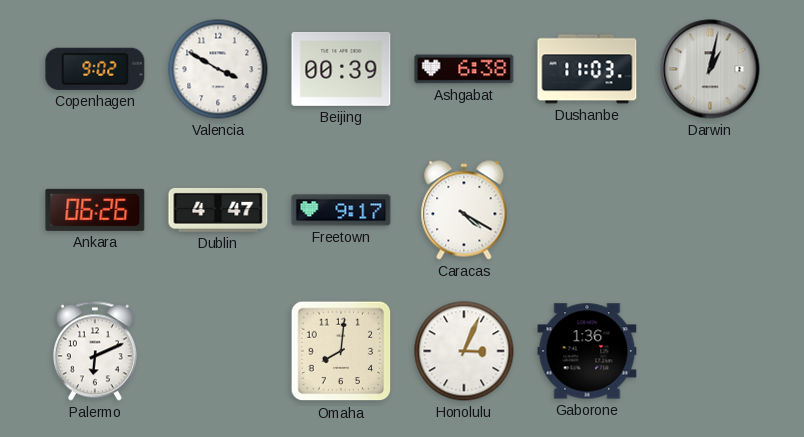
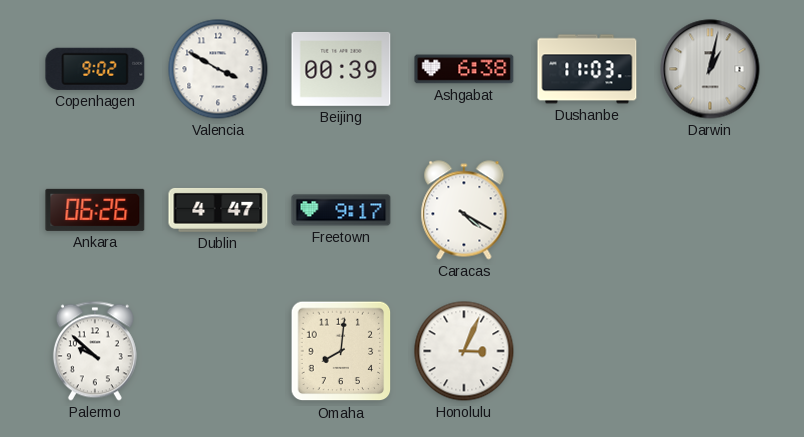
Palermo: 6:11 -> 9:52
Gaborone: 1:36 -> none
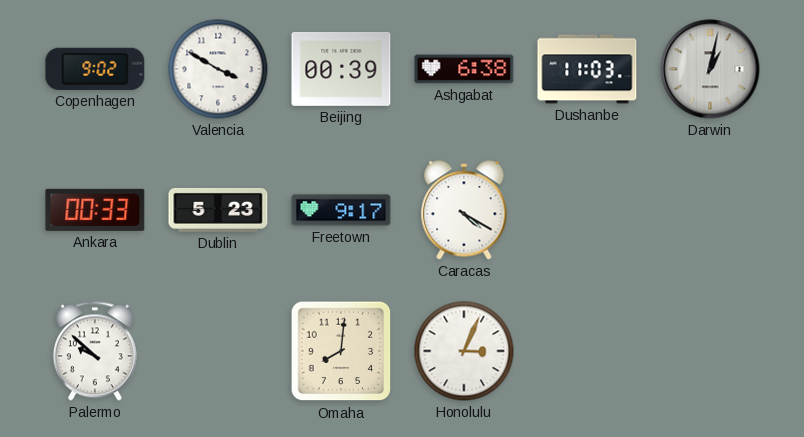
Ankara: 06:26 -> 00:33
Dublin: 4:47 -> 5:23
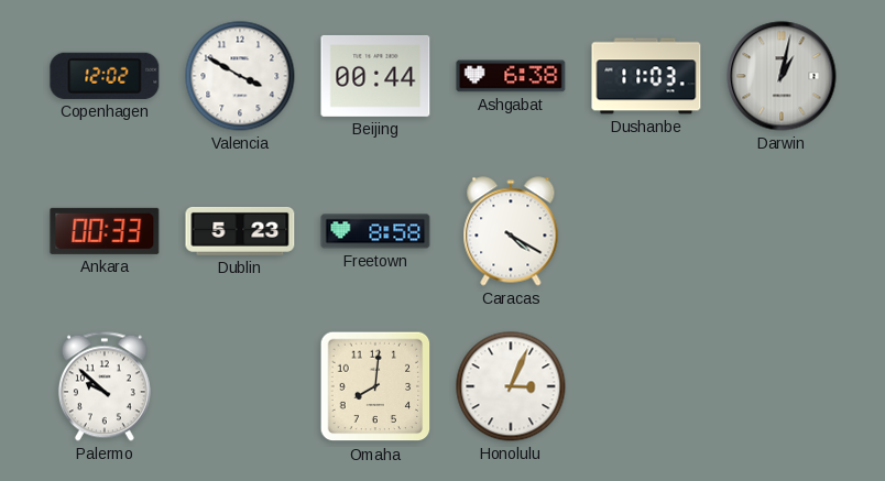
Copenhagen: 9:02 -> 12:02
Beijing: 00:39 -> 00:44
Freetown: 9:17 -> 8:58
